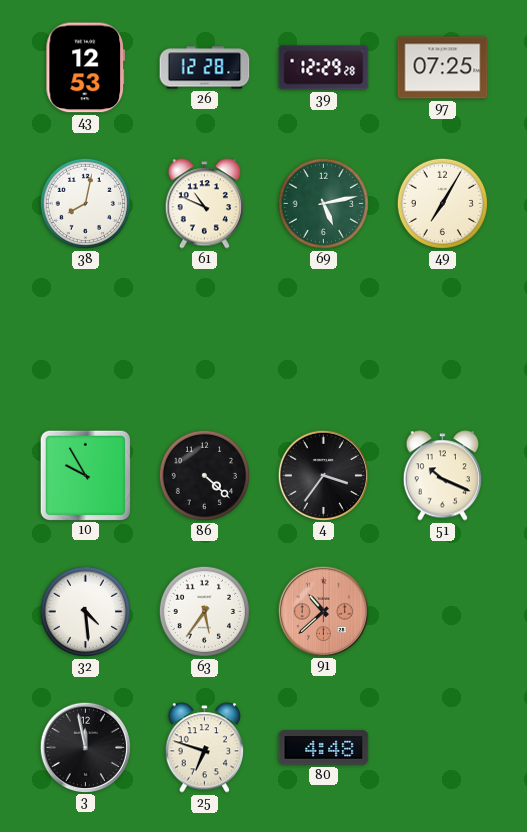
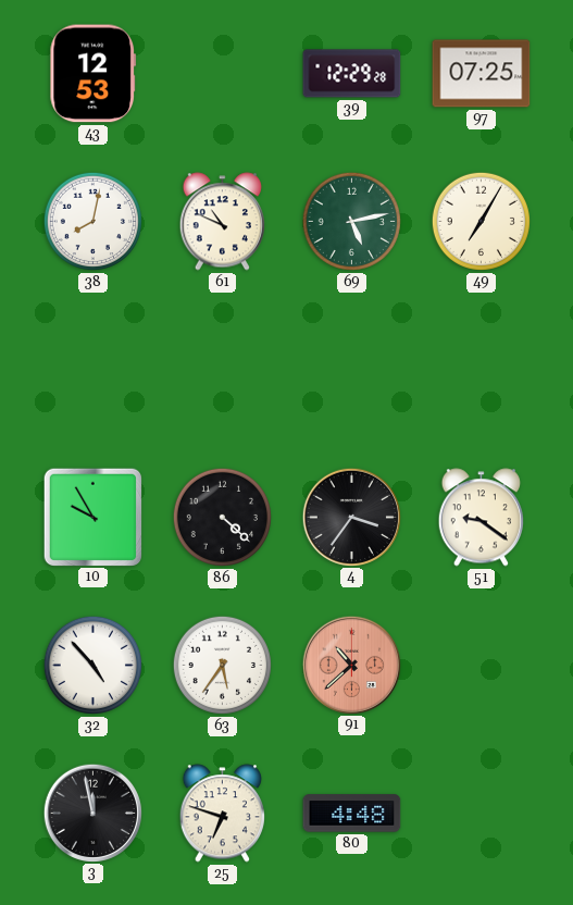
26: 12:28 -> none
51: 10:19 -> 9:21
32: 4:29 -> 4:53
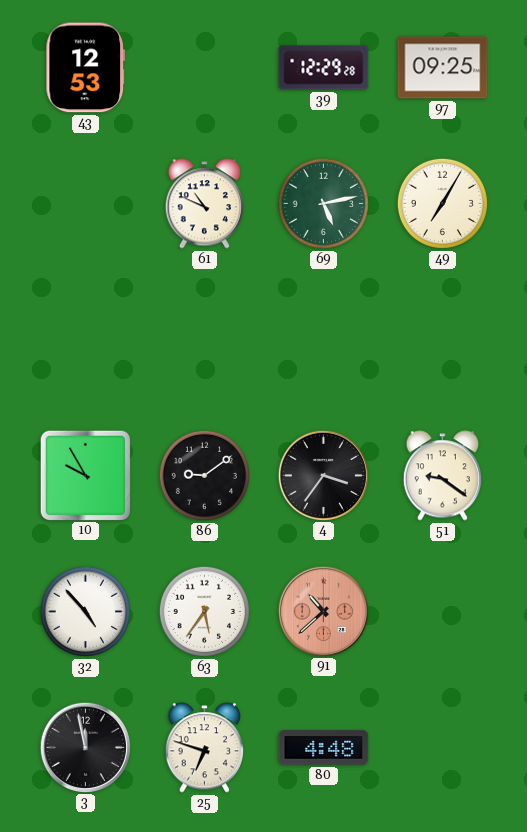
97: 07:25 -> 09:25
38: 8:02 -> none
86: 4:22 -> 9:09
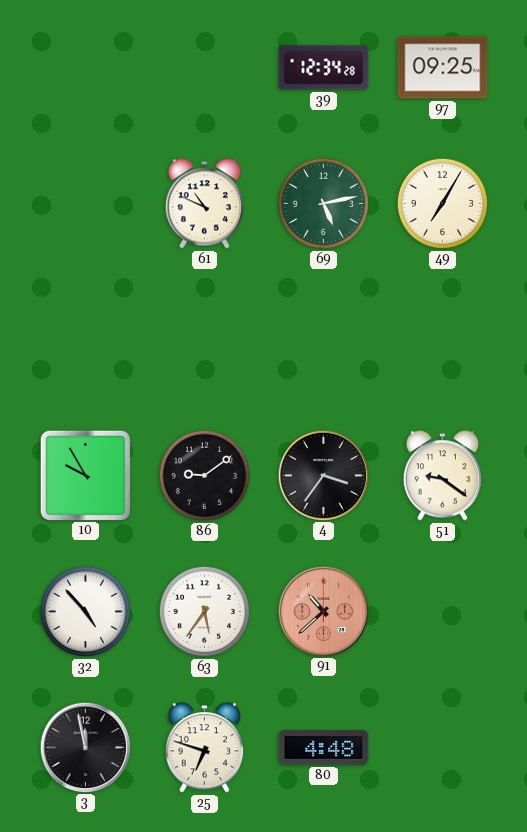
43: 12:53 -> none
39: 12:29 -> 12:34
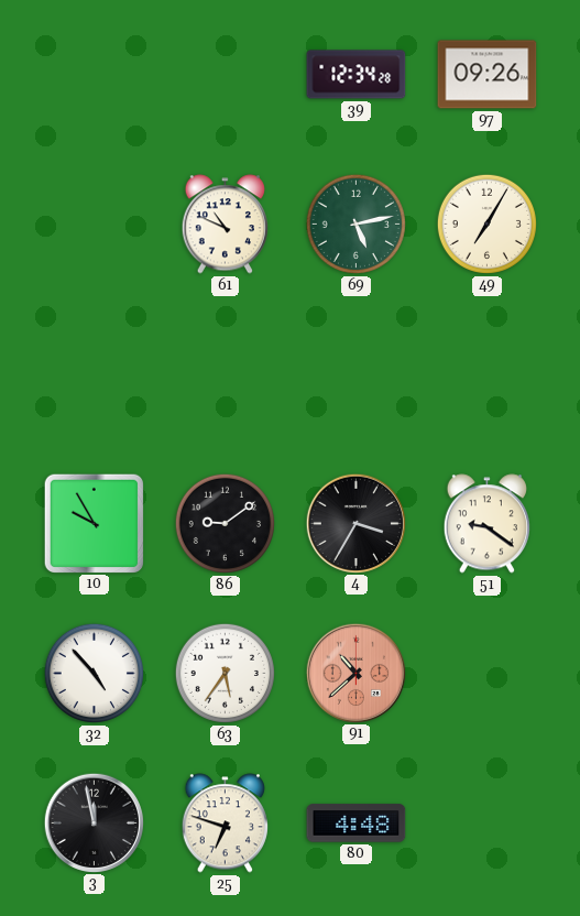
97: 09:25 -> 09:26
4: 3:36 -> 3:35
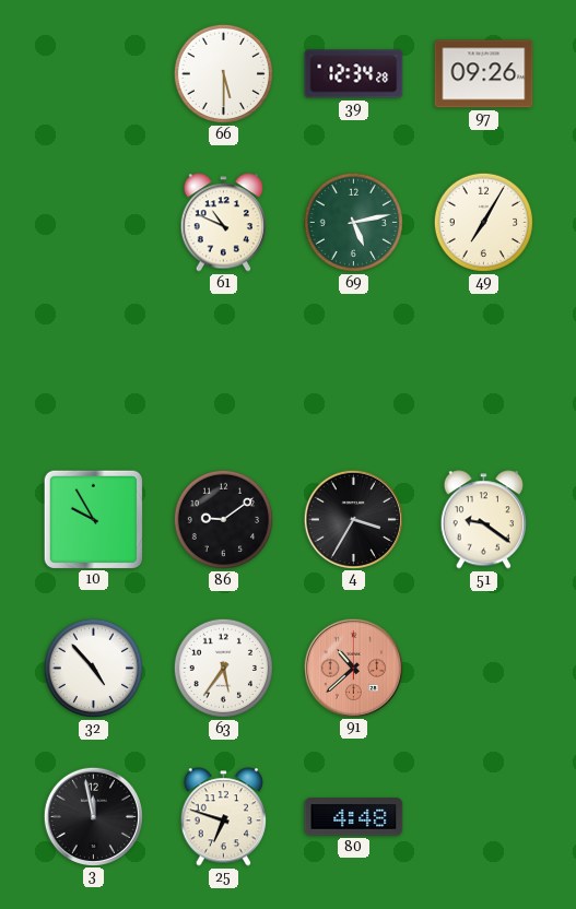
66: none -> 5:30
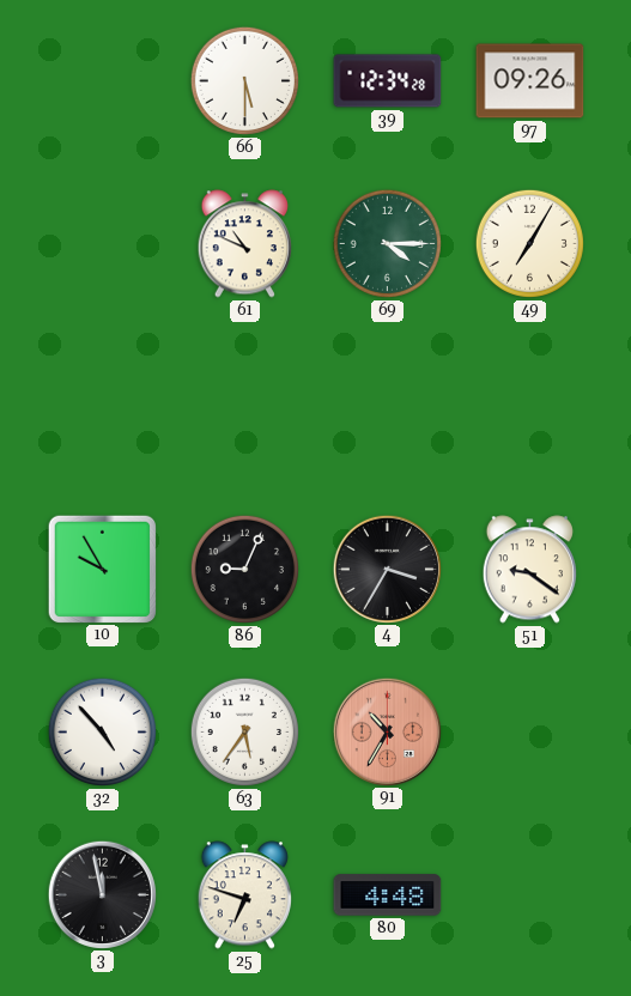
69: 5:13 -> 4:15
86: 9:09 -> 9:04
91: 10:38 -> 10:35
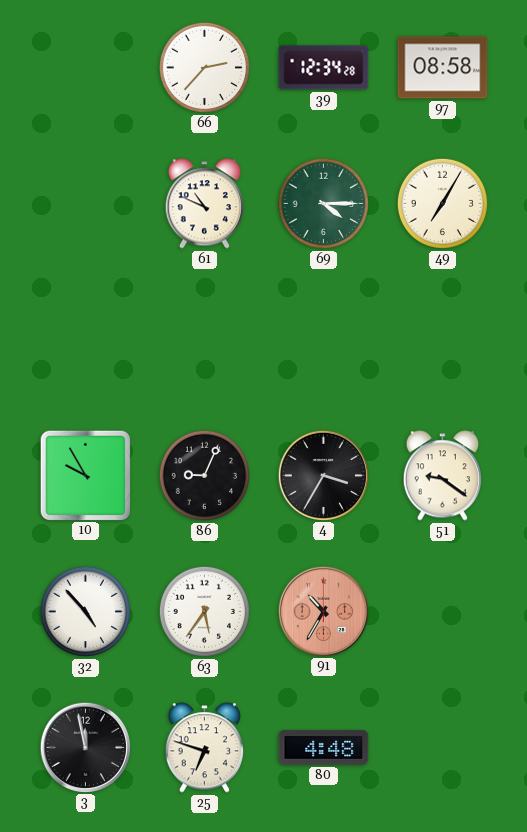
66: 5:30 -> 2:37
97: 09:26 -> 08:58
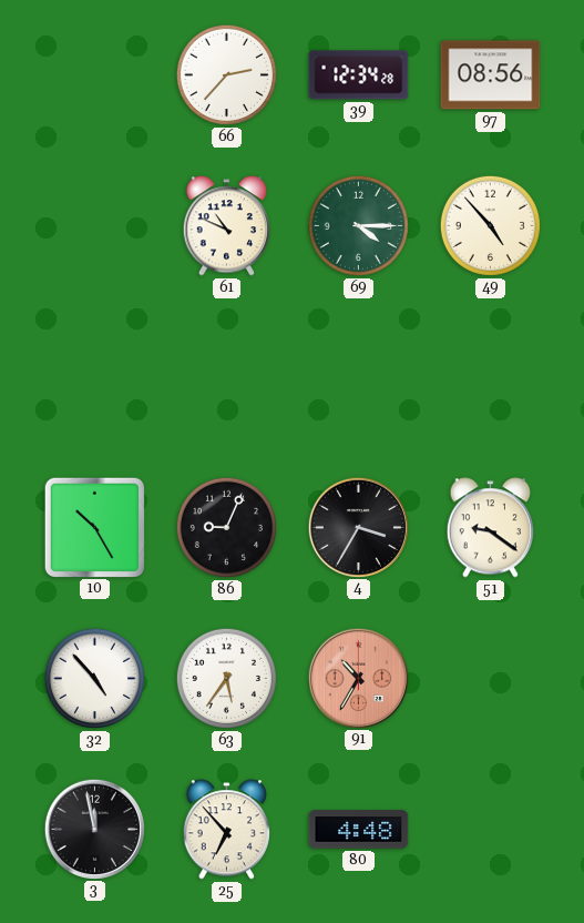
97: 08:58 -> 08:56
49: 7:05 -> 4:53
10: 9:55 -> 10:25
25: 6:48 -> 6:53
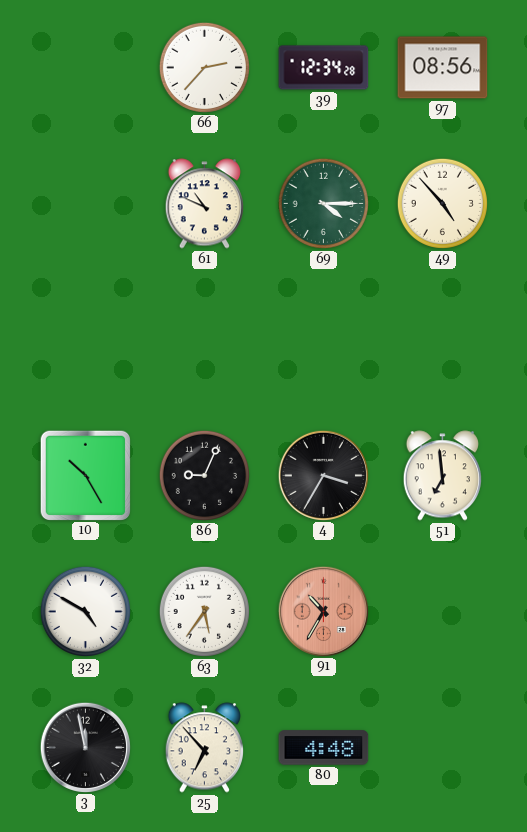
51: 9:21 -> 6:59
32: 4:53 -> 4:50
